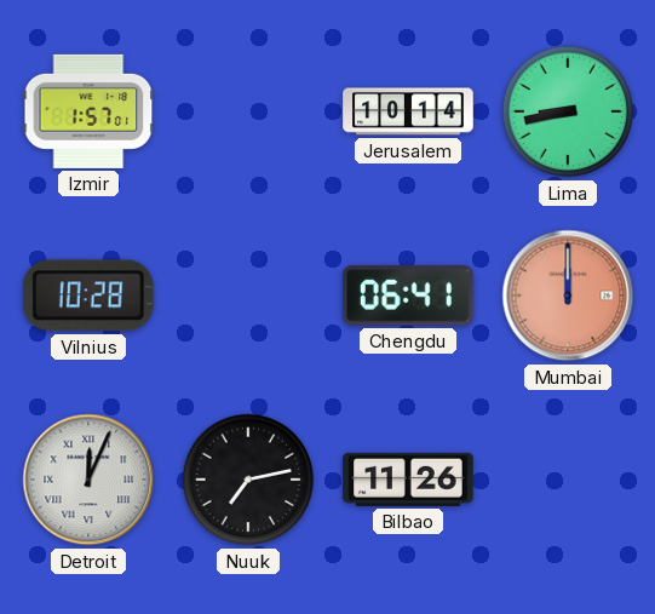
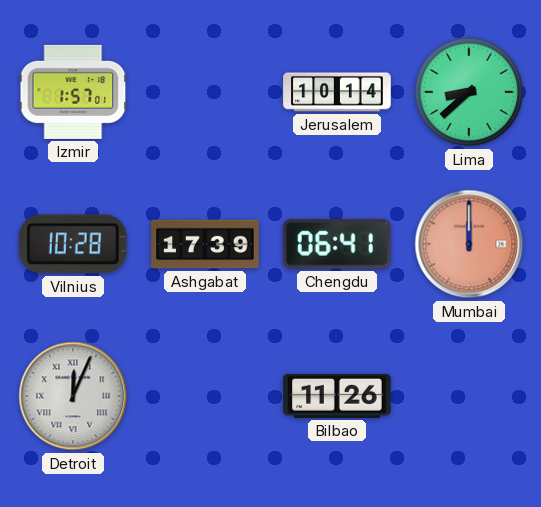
Lima: 8:43 -> 8:38
Ashgabat: none -> 17:39
Nuuk: 7:13 -> none
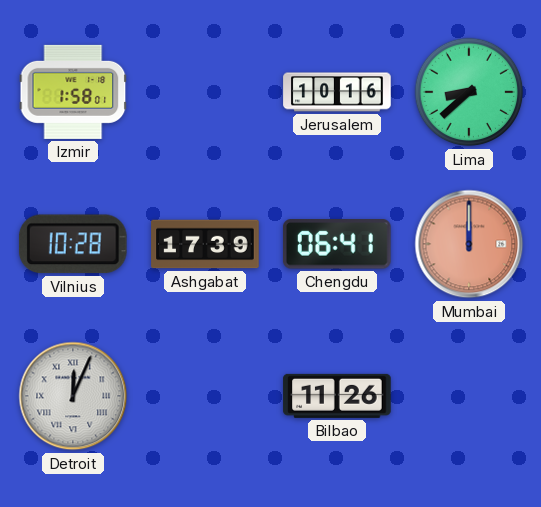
Izmir: 1:57 -> 1:58
Jerusalem: 10:14 -> 10:16
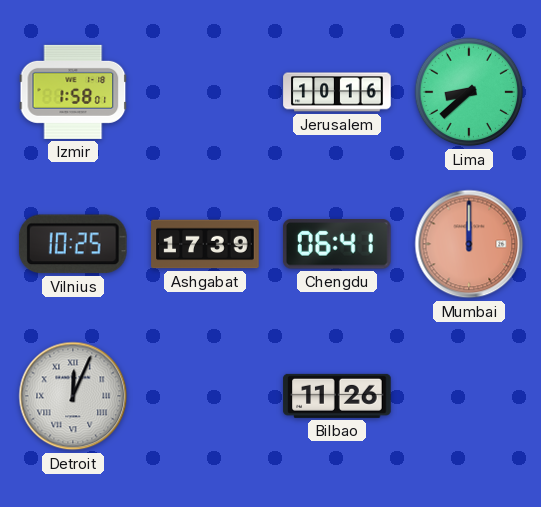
Vilnius: 10:28 -> 10:25
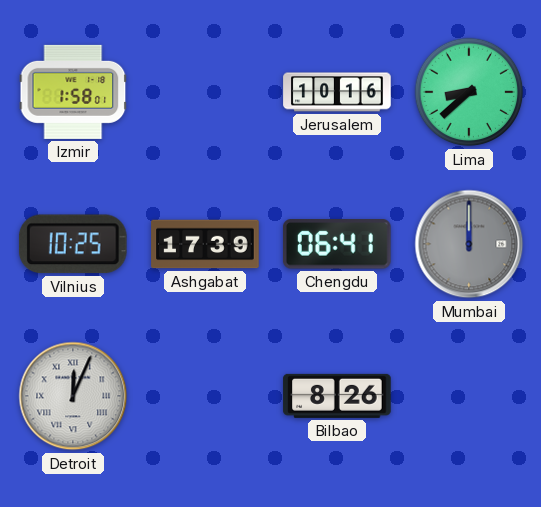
Mumbai dial: salmon -> grey
Bilbao: 11:26 -> 8:26
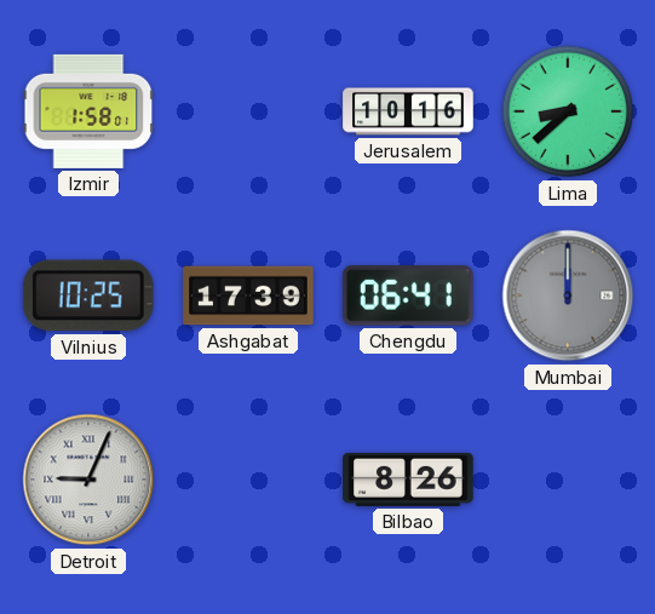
Detroit: 12:04 -> 9:04
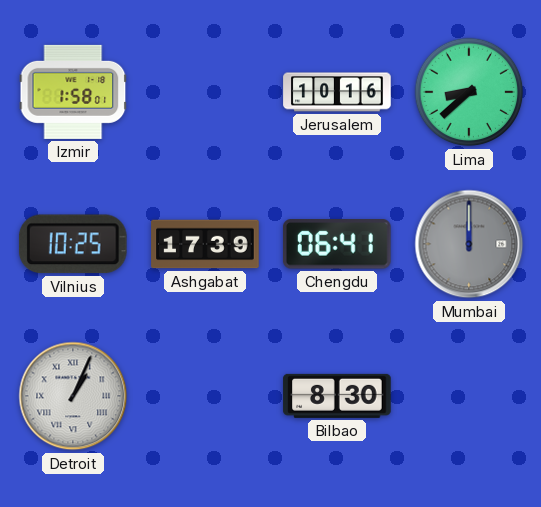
Detroit: 9:04 -> 1:04
Bilbao: 8:26 -> 8:30
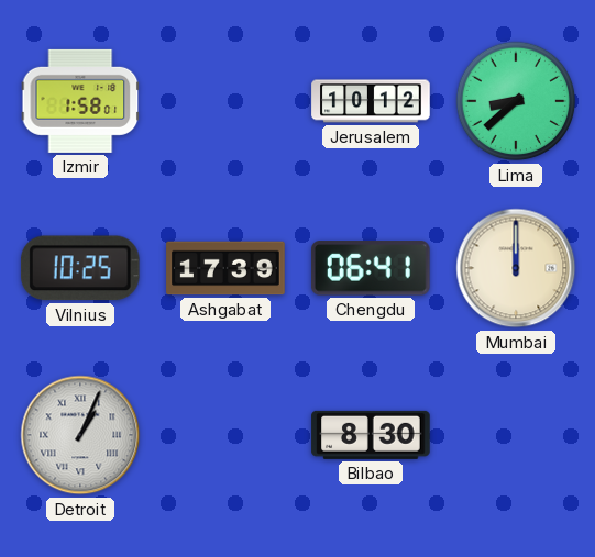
Jerusalem: 10:16 -> 10:12
Mumbai dial: grey -> cream
